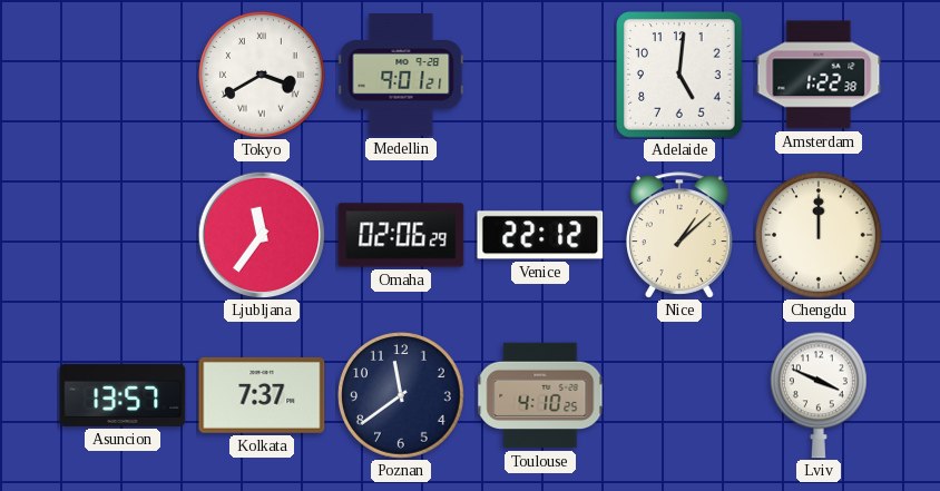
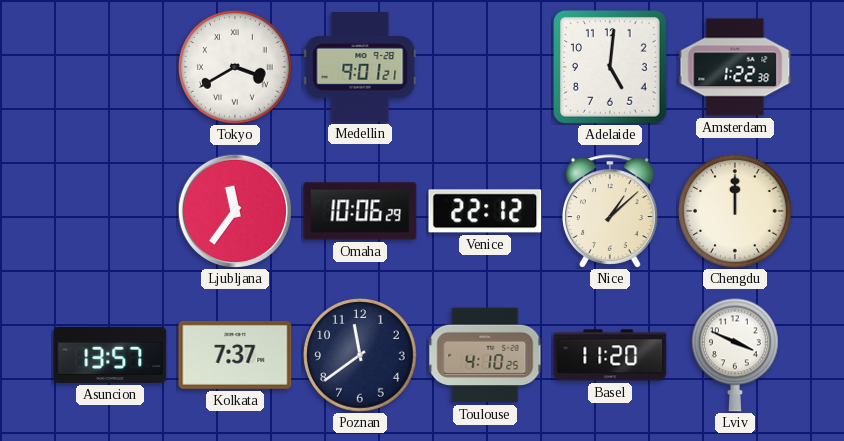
Omaha: 02:06 -> 10:06
Basel: none -> 11:20
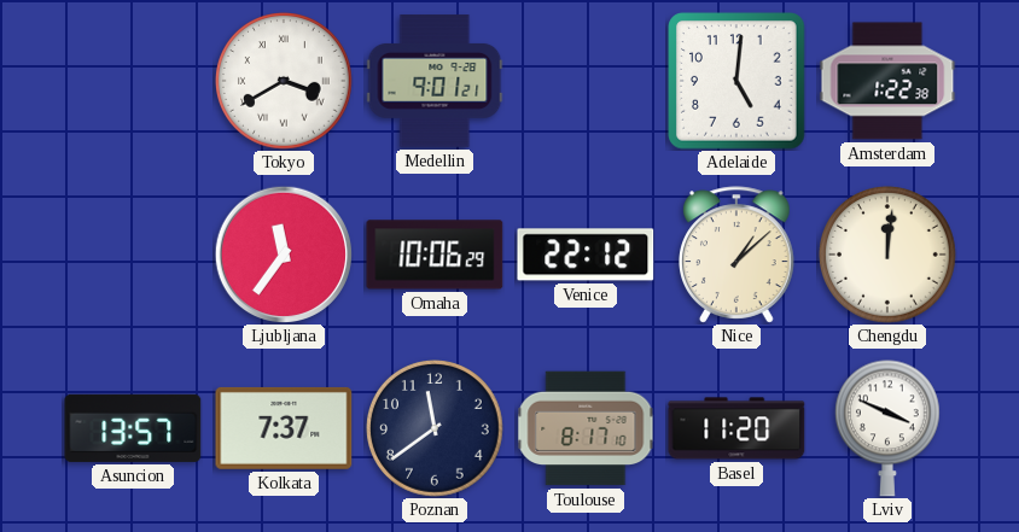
Chengdu: 12:00 -> 12:01
Toulouse: 4:10 -> 8:17
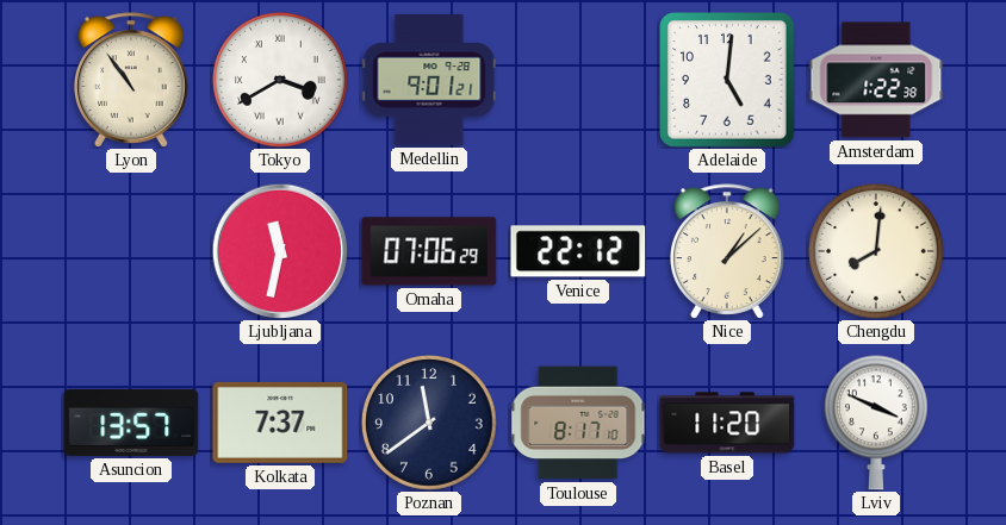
Lyon: none -> 10:54
Ljubljana: 11:36 -> 11:32
Omaha: 10:06 -> 07:06
Chengdu: 12:01 -> 8:01
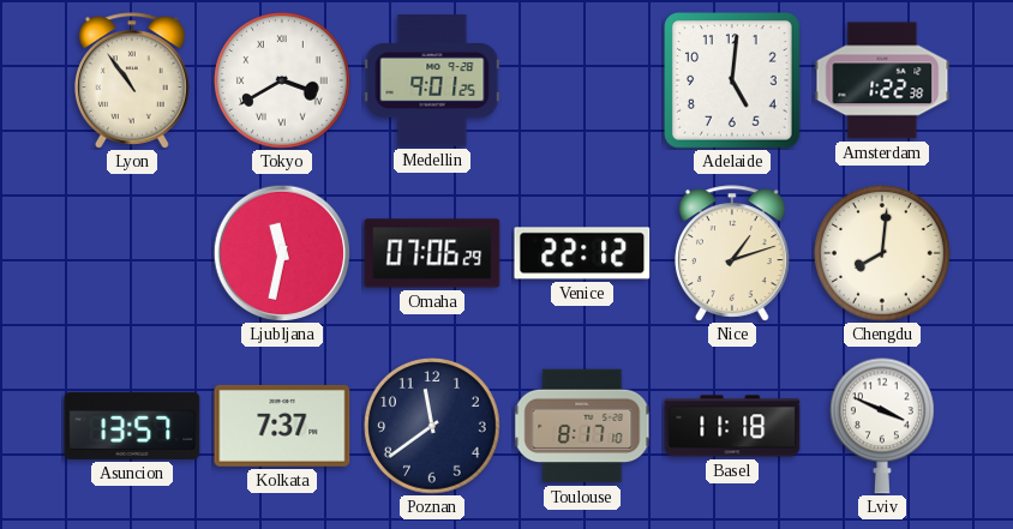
Medellin: 9:01:21 -> 9:01:25
Nice: 1:08 -> 1:12
Basel: 11:20 -> 11:18
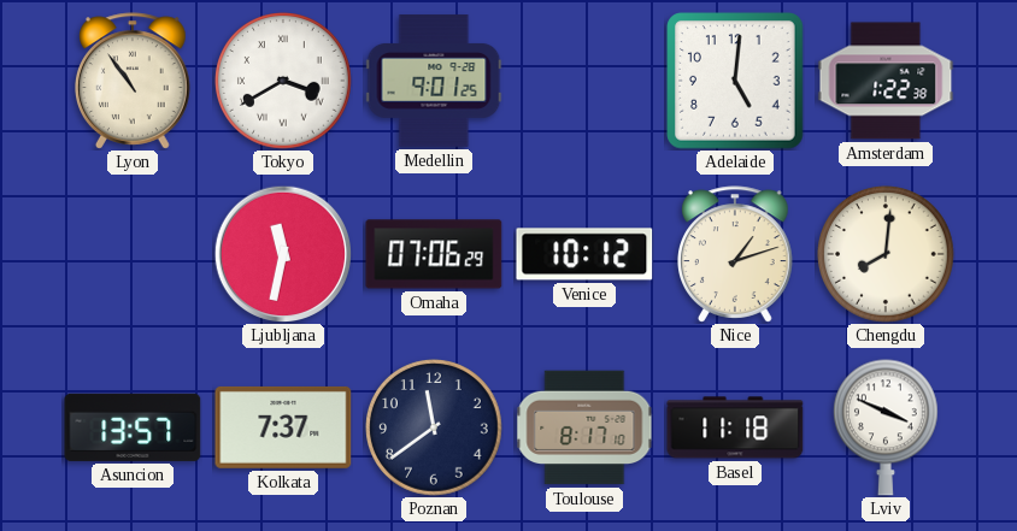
Venice: 22:12 -> 10:12
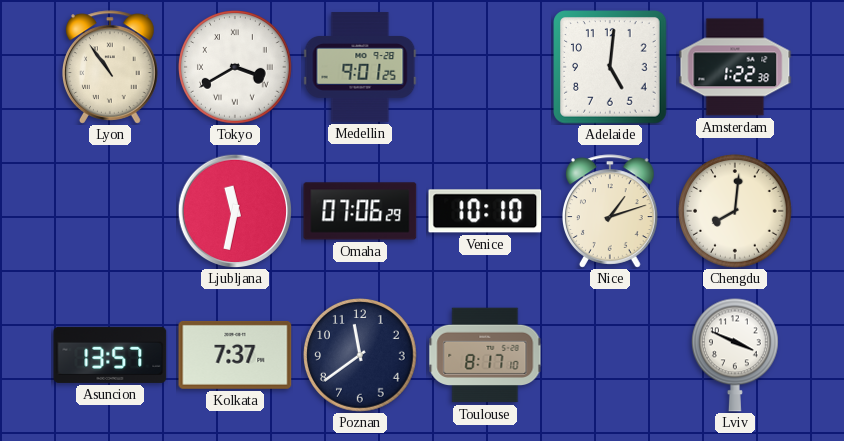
Venice: 10:12 -> 10:10
Basel: 11:18 -> none
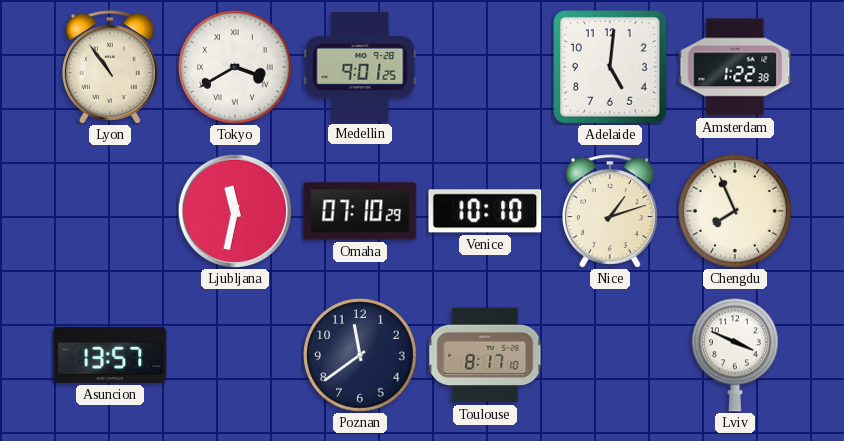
Omaha: 07:06 -> 07:10
Chengdu: 8:01 -> 7:56
Kolkata: 7:37 -> none
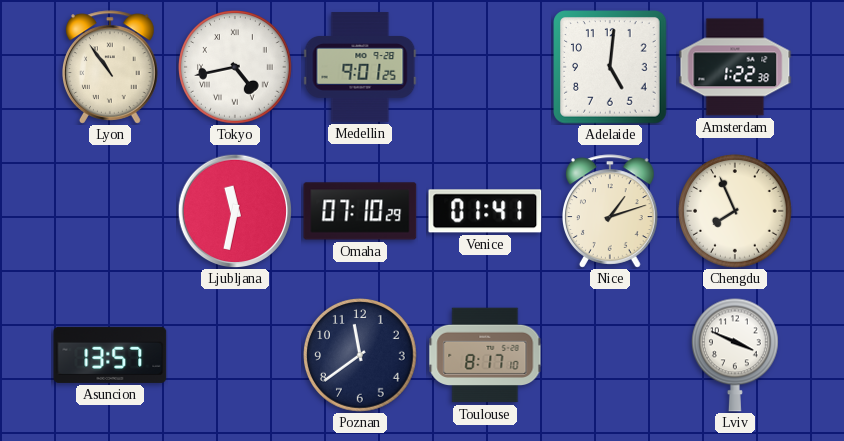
Tokyo: 3:40 -> 4:43
Venice: 10:10 -> 01:41
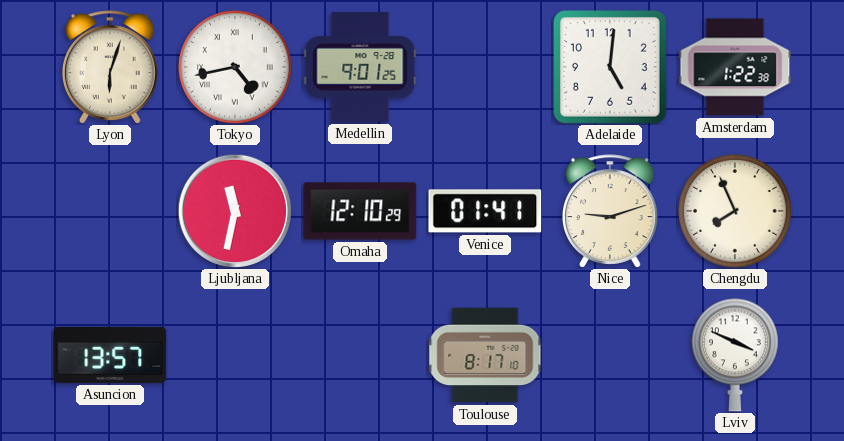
Lyon: 10:54 -> 6:03
Omaha: 07:10 -> 12:10
Nice: 1:12 -> 9:12
Poznan: 11:39 -> none
